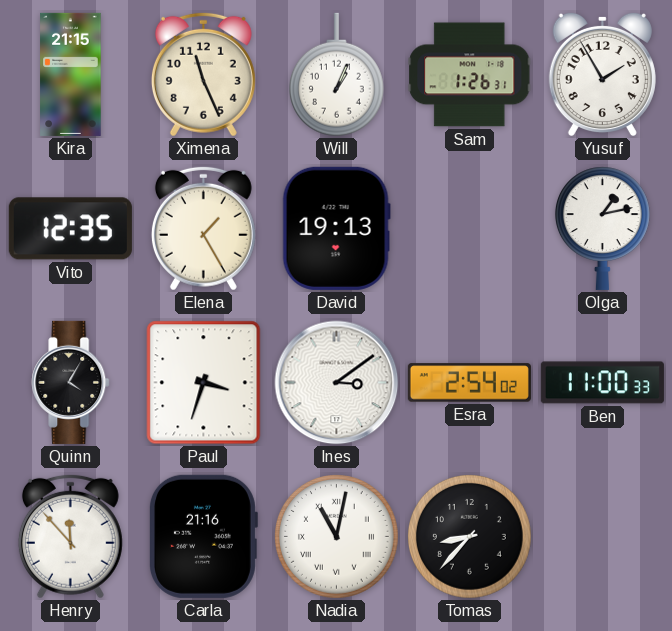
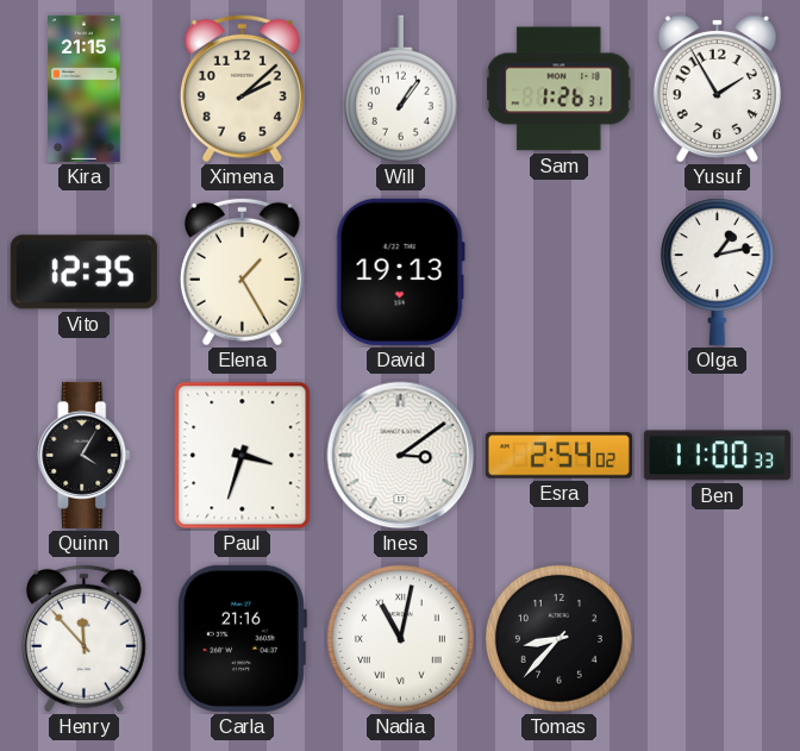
Ximena: 11:26 -> 2:08
Will: 1:04 -> 1:06
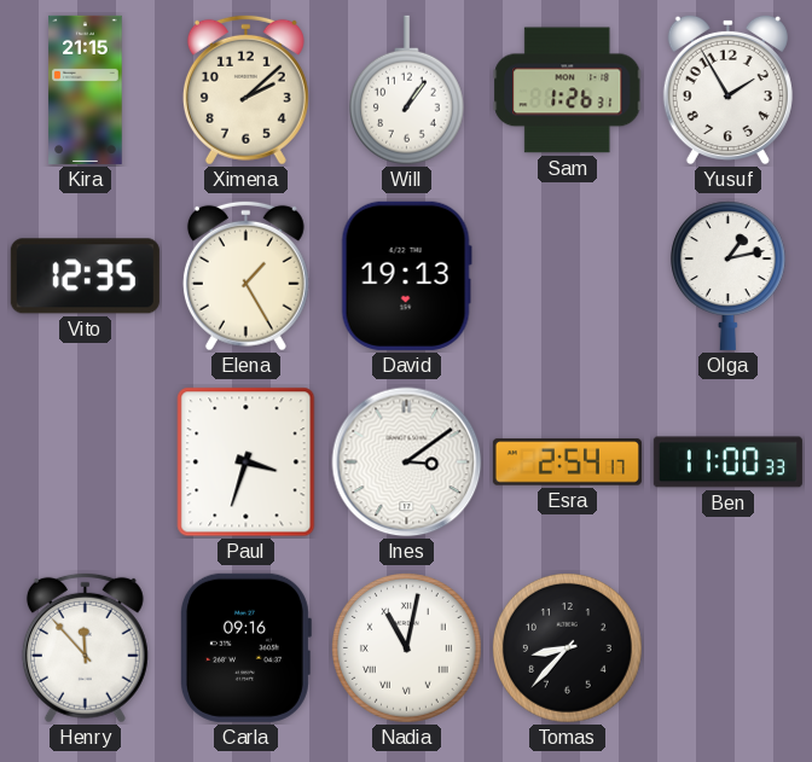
Quinn: 4:05 -> none
Esra: 2:54:02 -> 2:54:17
Carla: 21:16 -> 09:16
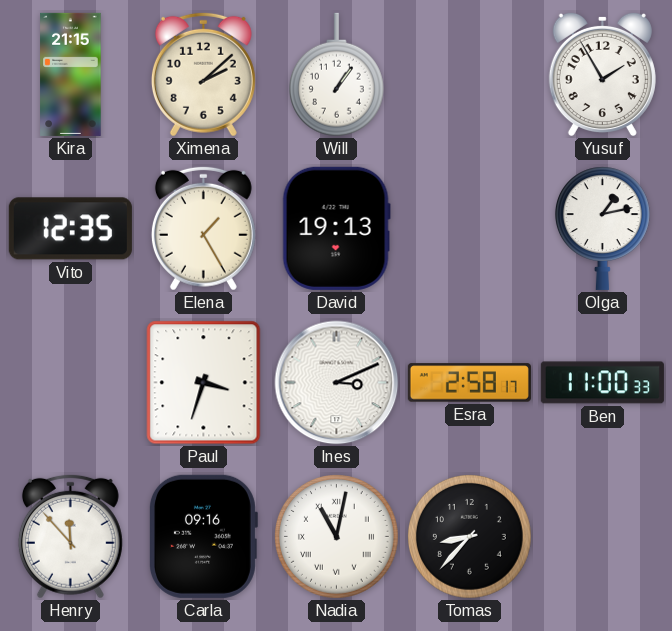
Sam: 1:26 -> none
Ines: 3:09 -> 3:11
Esra: 2:54 -> 2:58
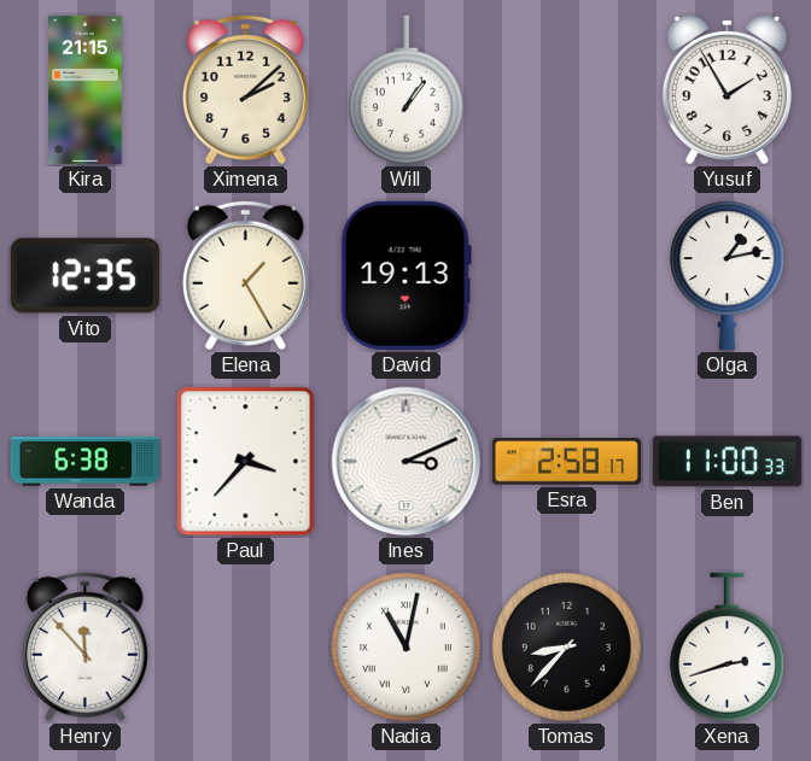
Wanda: none -> 6:38
Paul: 3:33 -> 3:37
Carla: 09:16 -> none
Xena: none -> 2:42
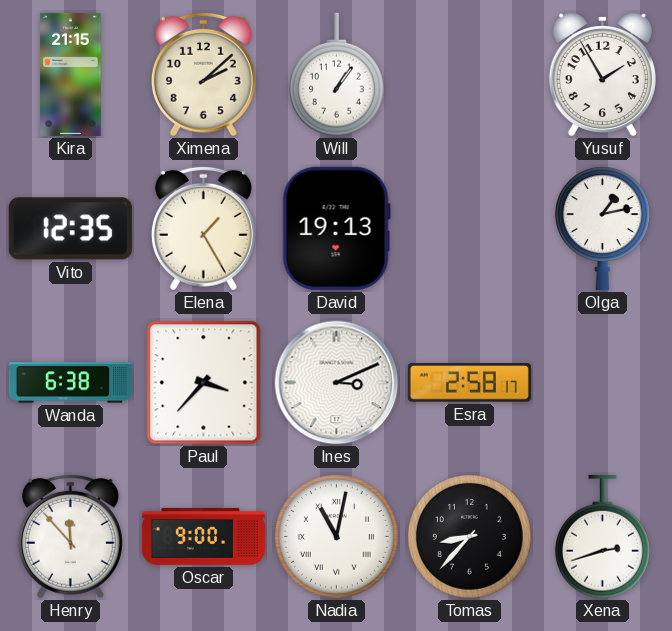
Ben: 11:00 -> none
Oscar: none -> 9:00
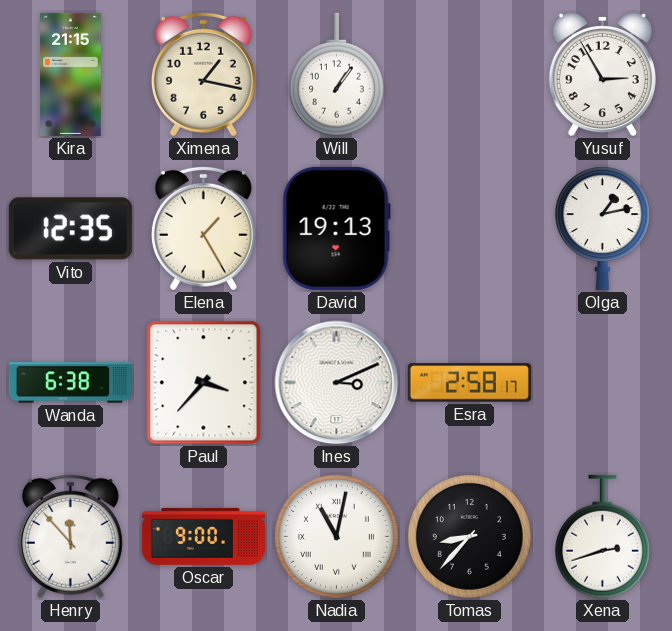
Ximena: 2:08 -> 1:17
Yusuf: 1:55 -> 2:55
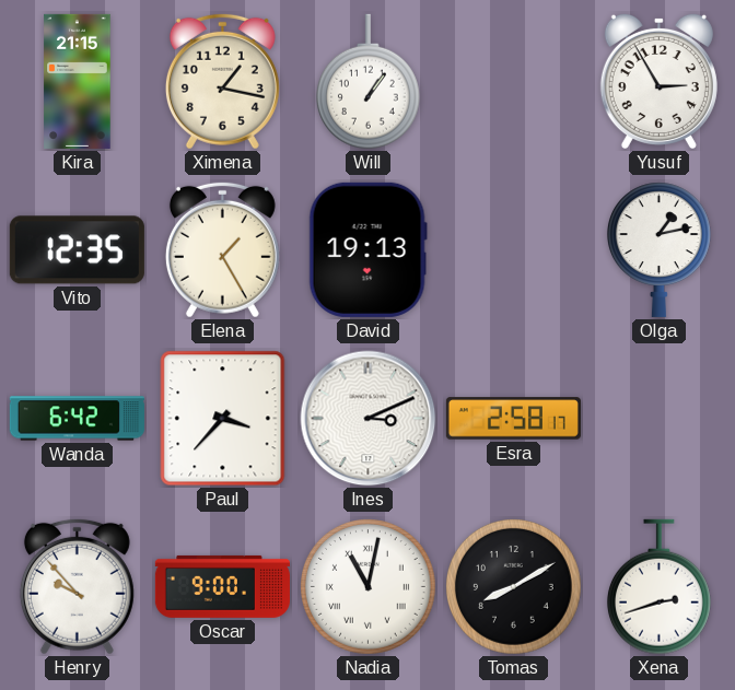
Wanda: 6:38 -> 6:42
Henry: 11:53 -> 9:53
Tomas: 8:37 -> 8:10
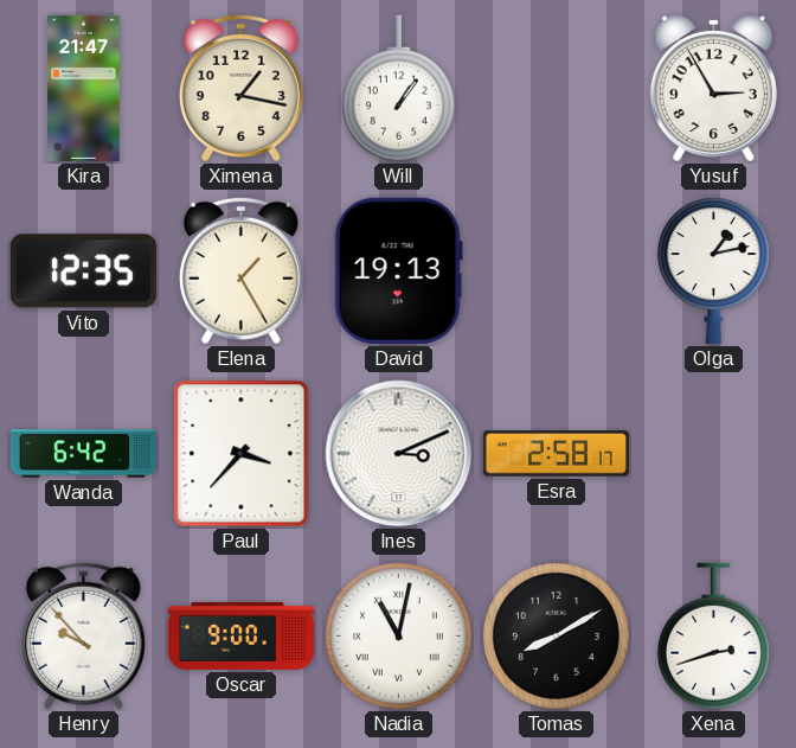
Kira: 21:15 -> 21:47
